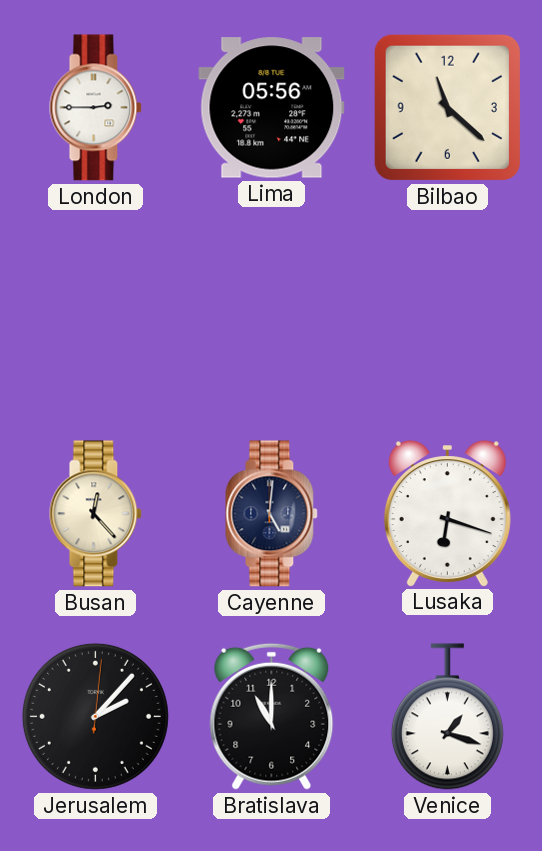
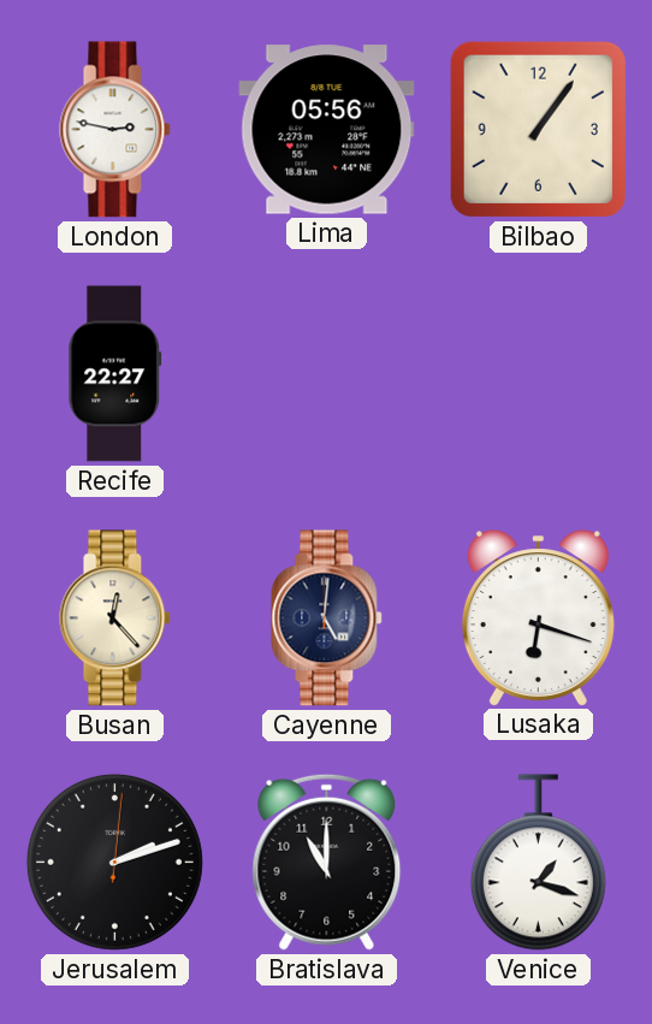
London: 2:45 -> 2:47
Bilbao: 11:22 -> 1:06
Recife: none -> 22:27
Jerusalem: 2:07 -> 2:12
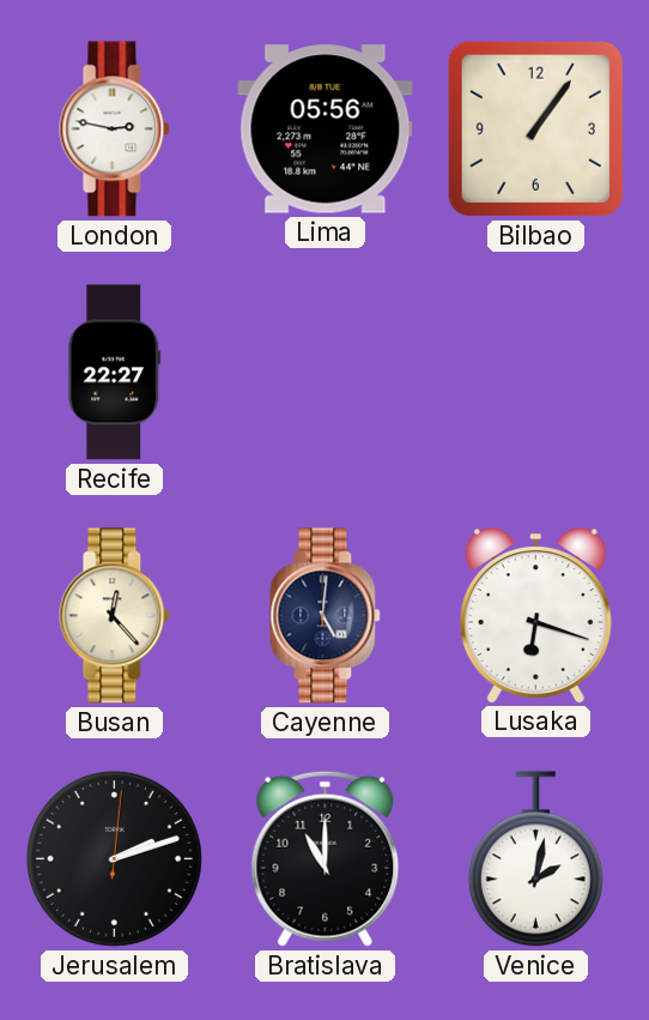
Venice: 1:18 -> 2:02
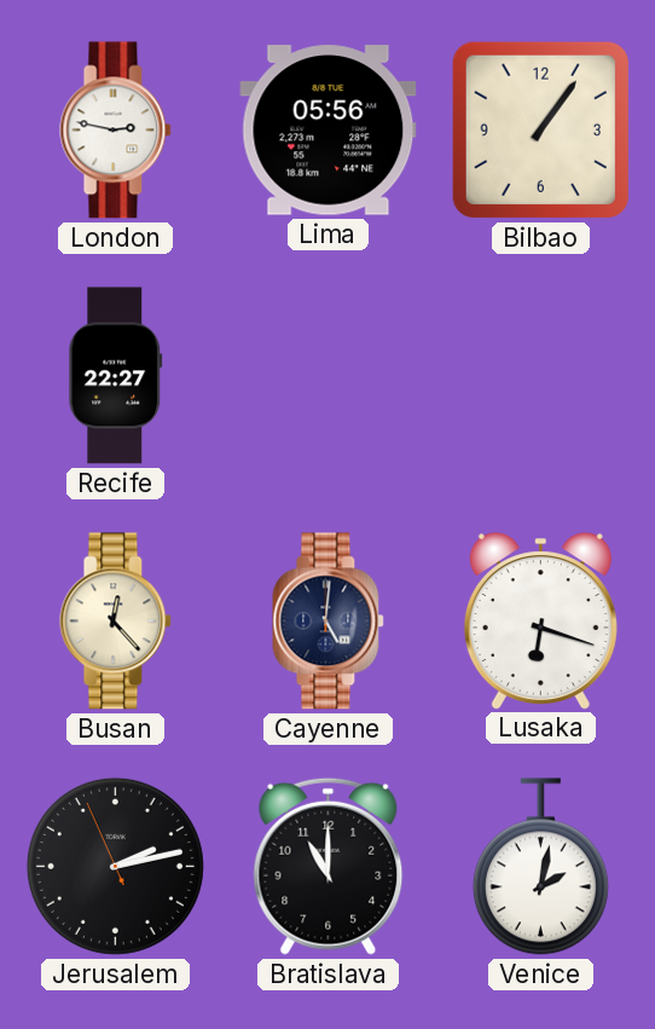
Jerusalem: 2:12:01 -> 2:12:56
